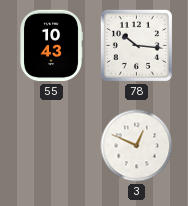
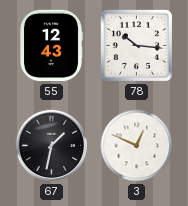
55: 10:43 -> 12:43
67: none -> 1:32
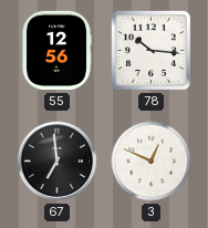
55: 12:43 -> 12:56
67: 1:32 -> 6:59
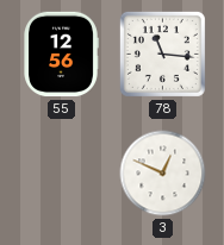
78: 10:16 -> 11:16
67: 6:59 -> none
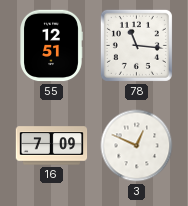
55: 12:56 -> 12:51
16: none -> 7:09
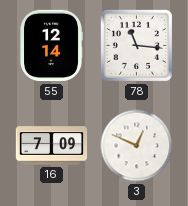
55: 12:51 -> 12:14
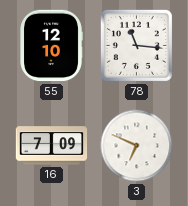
55: 12:14 -> 12:10
3: 12:49 -> 6:49
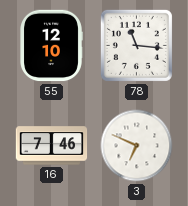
16: 7:09 -> 7:46
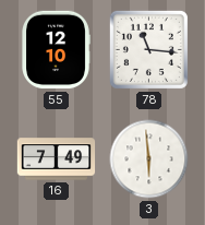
16: 7:46 -> 7:49
3: 6:49 -> 5:59
